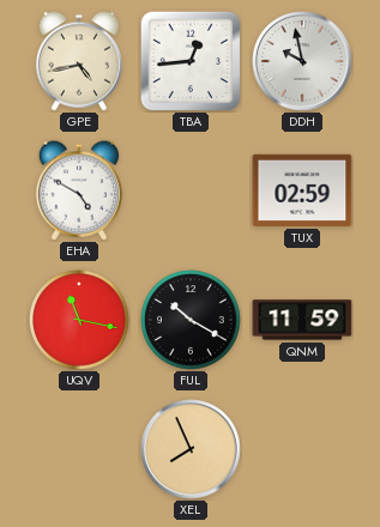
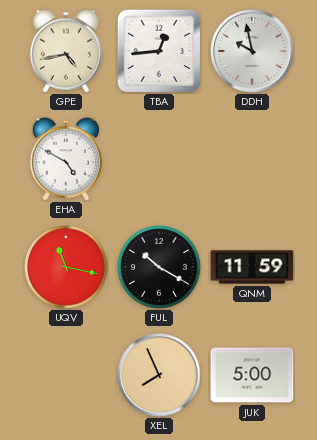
TUX: 02:59 -> none
JUK: none -> 5:00
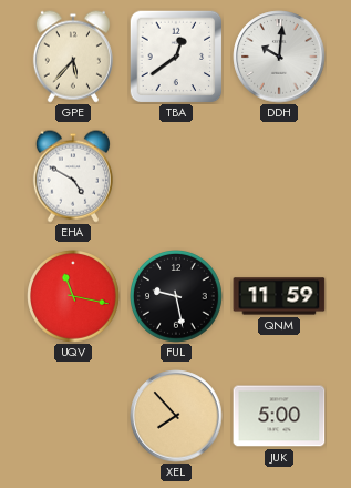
GPE: 4:43 -> 5:37
TBA: 12:44 -> 12:39
DDH: 9:58 -> 10:01
FUL: 10:20 -> 9:28
XEL: 7:56 -> 7:53
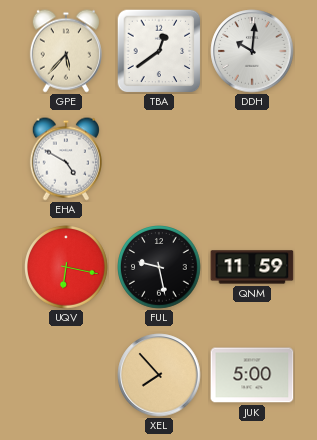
UQV: 11:17 -> 6:17
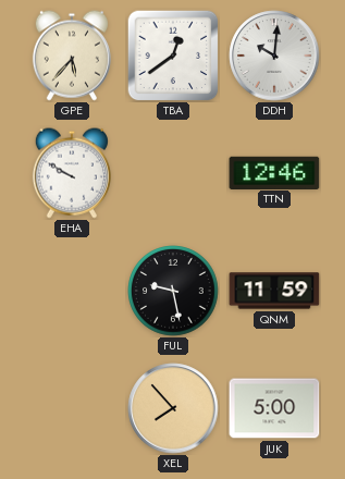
EHA: 4:50 -> 9:50
TTN: none -> 12:46
UQV: 6:17 -> none
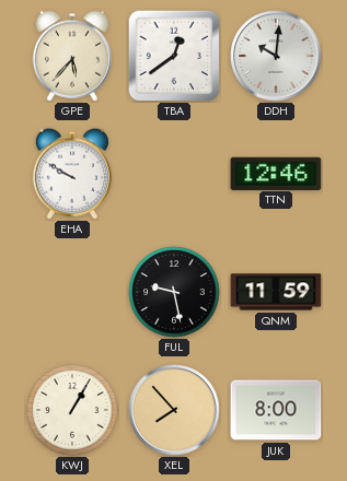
KWJ: none -> 1:05
JUK: 5:00 -> 8:00
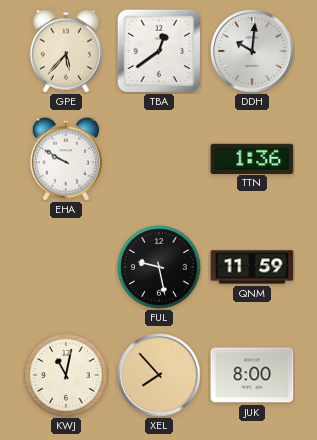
TTN: 12:46 -> 1:36
KWJ: 1:05 -> 11:02
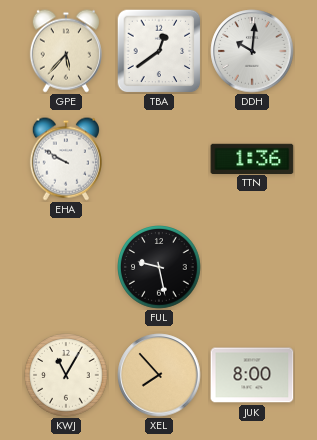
QNM: 11:59 -> none
KWJ: 11:02 -> 11:05
